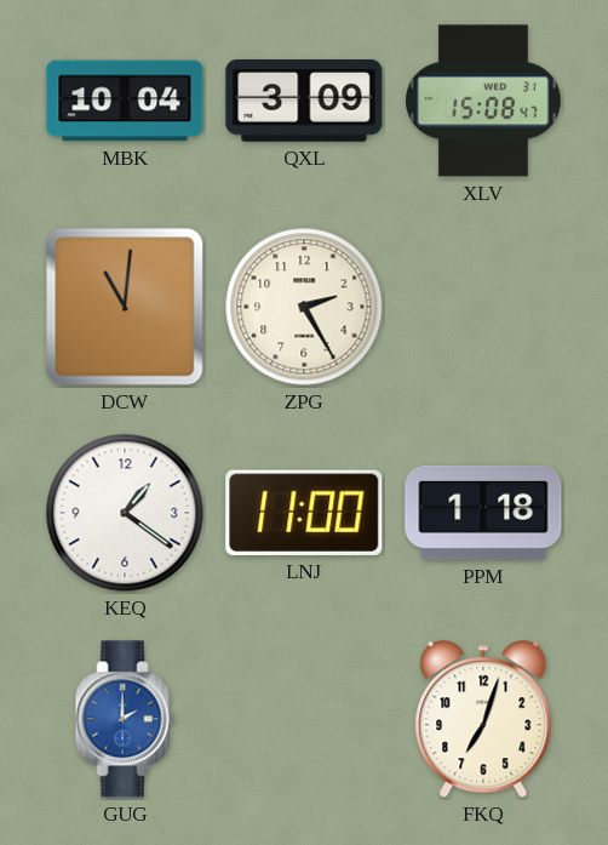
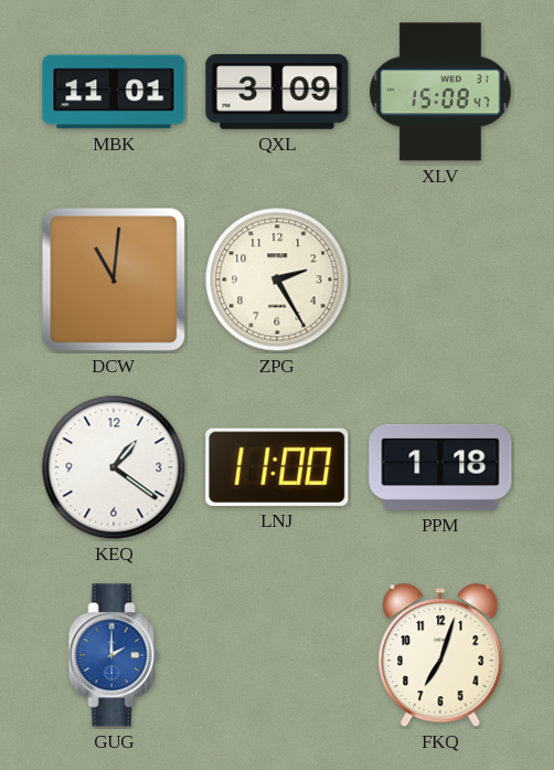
MBK: 10:04 -> 11:01
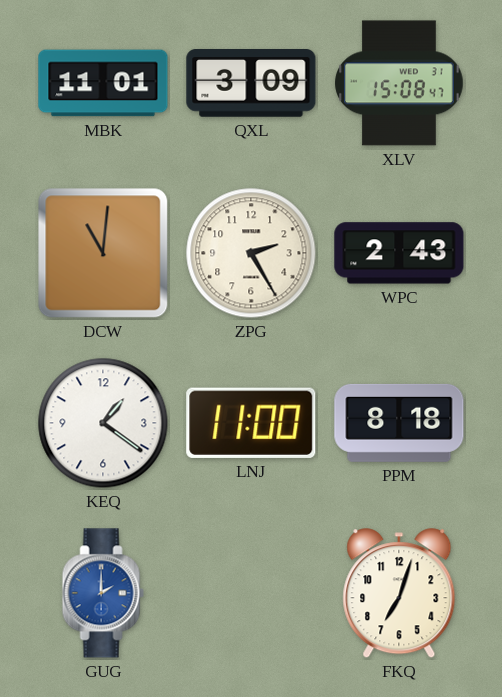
WPC: none -> 2:43
PPM: 1:18 -> 8:18
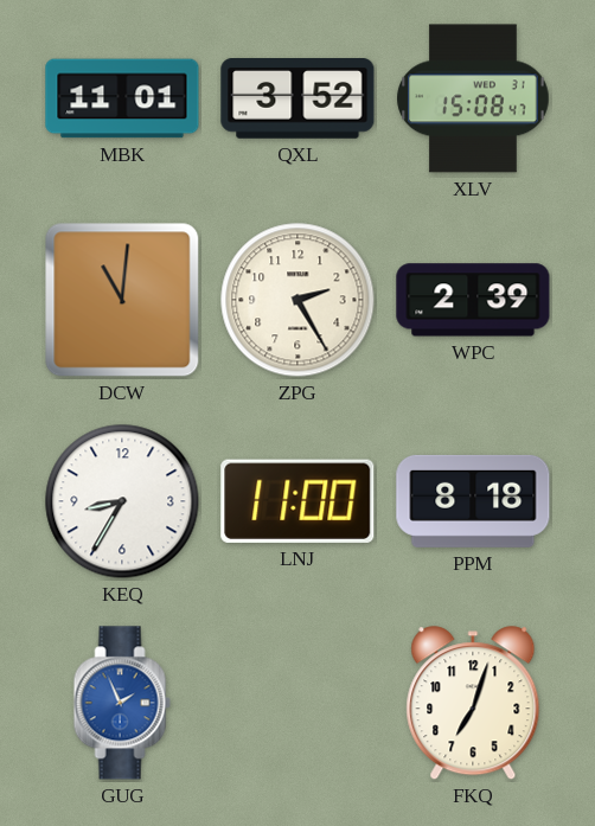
QXL: 3:09 -> 3:52
WPC: 2:43 -> 2:39
KEQ: 1:21 -> 8:35
GUG: 2:00 -> 1:56
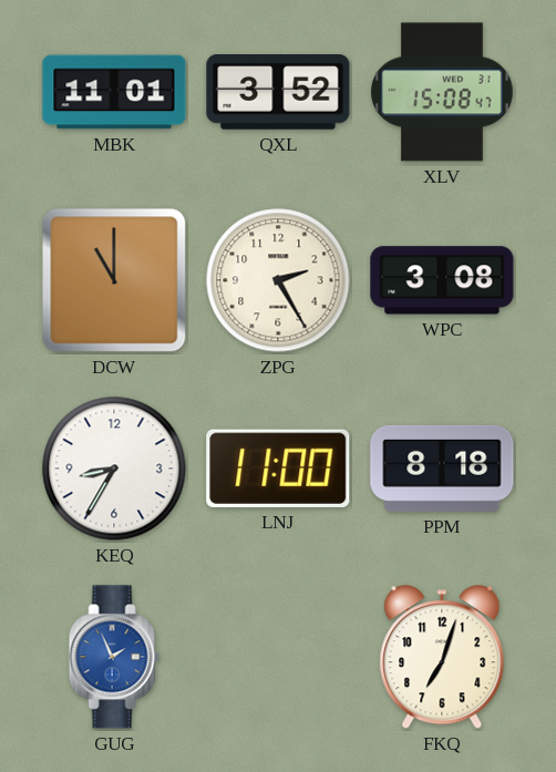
DCW: 11:01 -> 11:00
WPC: 2:39 -> 3:08
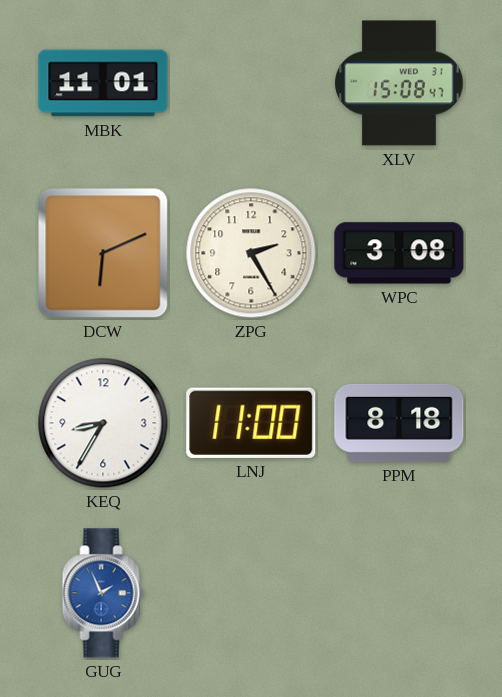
QXL: 3:52 -> none
DCW: 11:00 -> 6:11
FKQ: 7:03 -> none
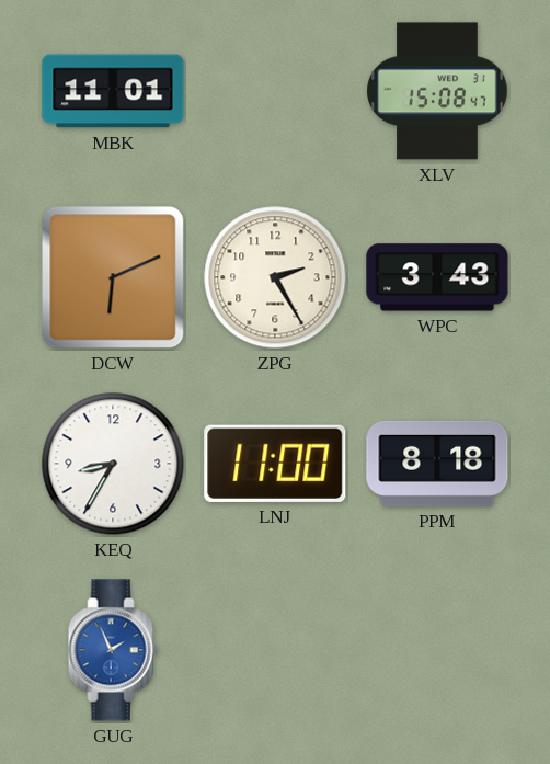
WPC: 3:08 -> 3:43
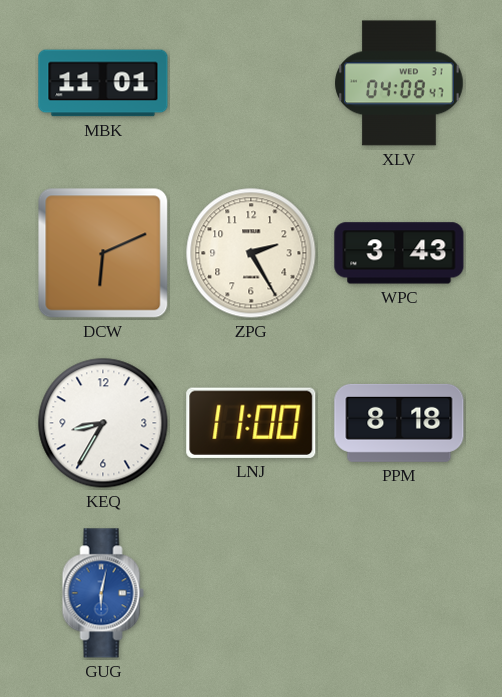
XLV: 15:08 -> 04:08
GUG: 1:56 -> 6:02
